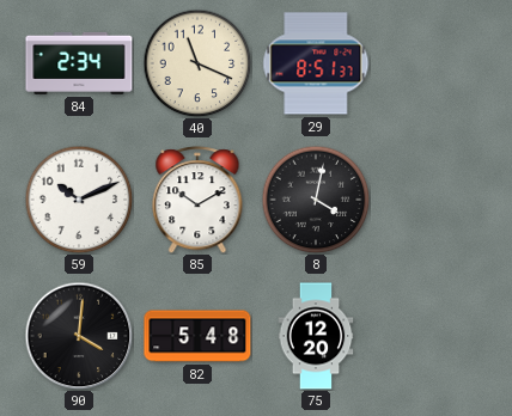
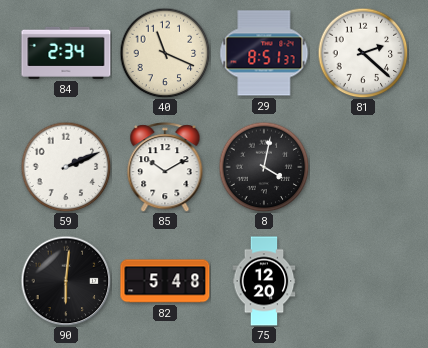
81: none -> 2:22
59: 10:11 -> 2:11
90: 4:01 -> 6:01
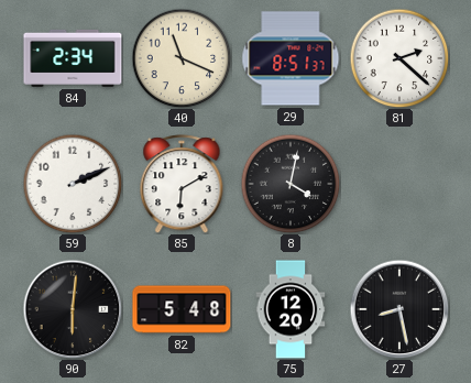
85: 10:10 -> 6:10
27: none -> 8:28
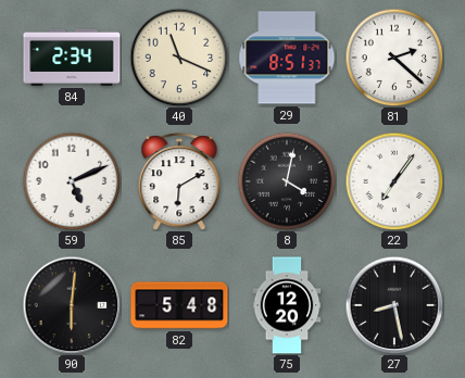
59: 2:11 -> 5:11
22: none -> 7:06
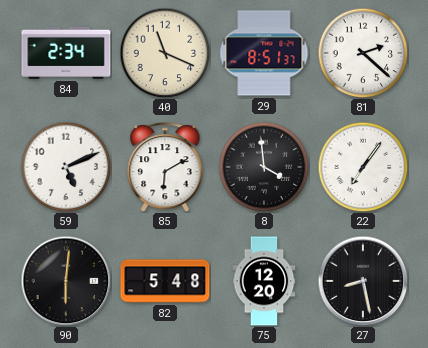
8: 4:02 -> 3:59
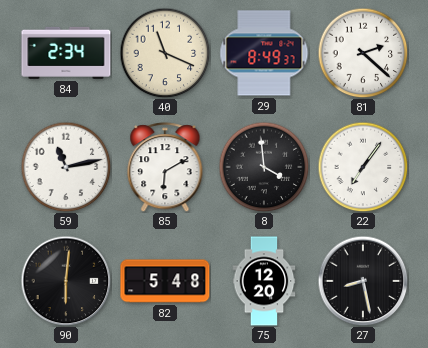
29: 8:51 -> 8:49
59: 5:11 -> 11:13
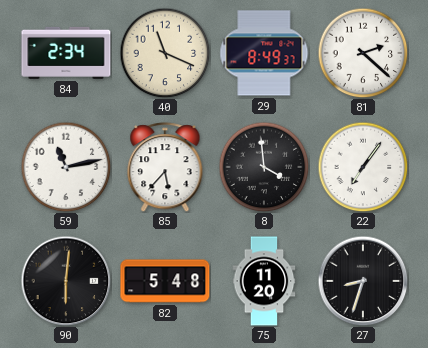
85: 6:10 -> 5:37
75: 12:20 -> 11:20
27: 8:28 -> 8:33
